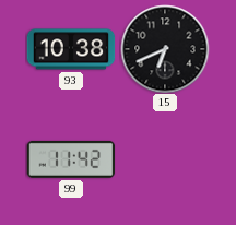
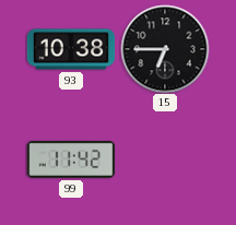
15: 6:41 -> 6:45
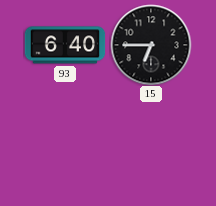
93: 10:38 -> 6:40
99: 11:42 -> none
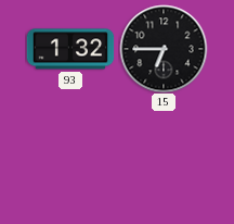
93: 6:40 -> 1:32
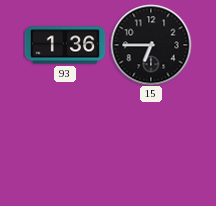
93: 1:32 -> 1:36
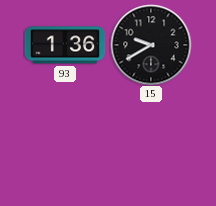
15: 6:45 -> 9:40
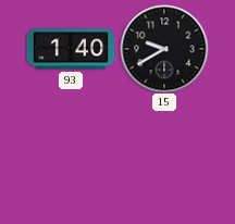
93: 1:36 -> 1:40
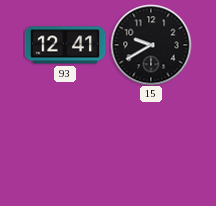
93: 1:40 -> 12:41
